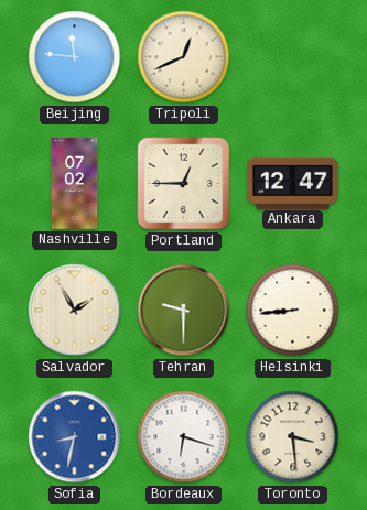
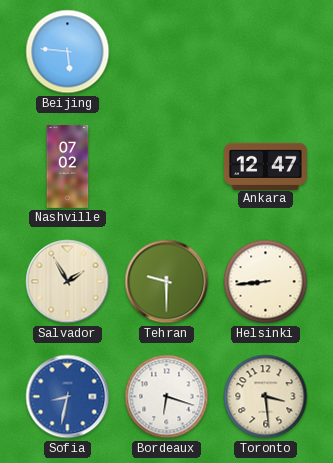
Beijing: 11:46 -> 5:46
Tripoli: 12:41 -> none
Portland: 12:45 -> none
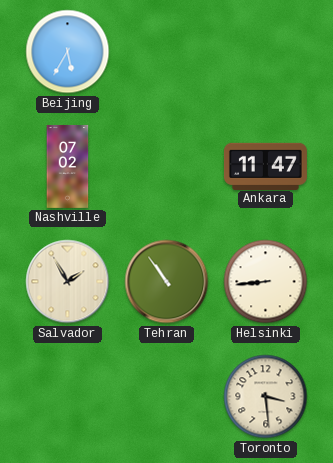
Beijing: 5:46 -> 5:35
Ankara: 12:47 -> 11:47
Tehran: 9:30 -> 10:54
Sofia: 8:32 -> none
Bordeaux: 6:18 -> none
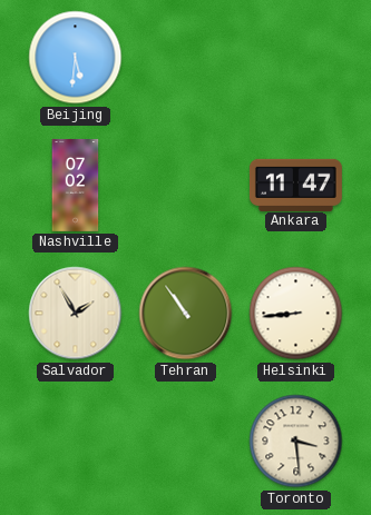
Beijing: 5:35 -> 5:31
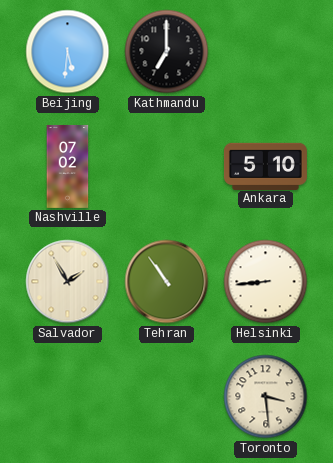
Kathmandu: none -> 7:00
Ankara: 11:47 -> 5:10
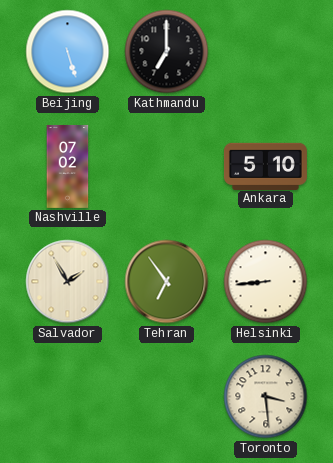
Beijing: 5:31 -> 5:27
Tehran: 10:54 -> 6:54
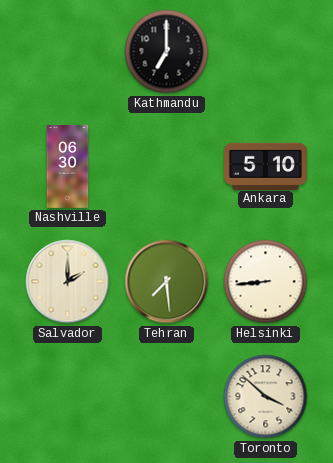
Beijing: 5:27 -> none
Nashville: 07:02 -> 06:30
Salvador: 1:55 -> 2:00
Tehran: 6:54 -> 7:29
Toronto: 3:29 -> 3:52
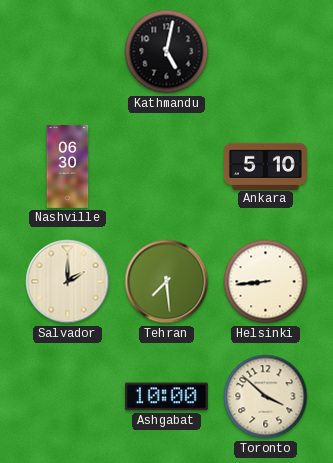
Kathmandu: 7:00 -> 5:02
Ashgabat: none -> 10:00
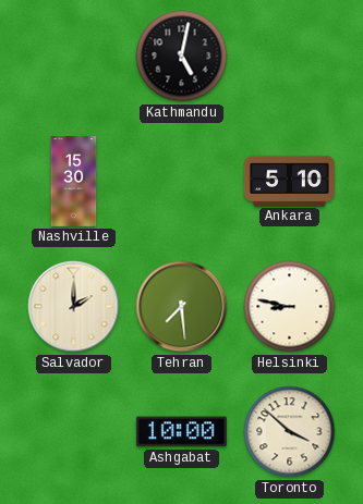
Nashville: 06:30 -> 15:30
Helsinki: 8:44 -> 8:47
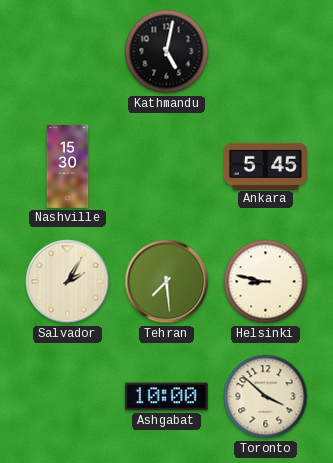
Ankara: 5:10 -> 5:45
Salvador: 2:00 -> 2:05
